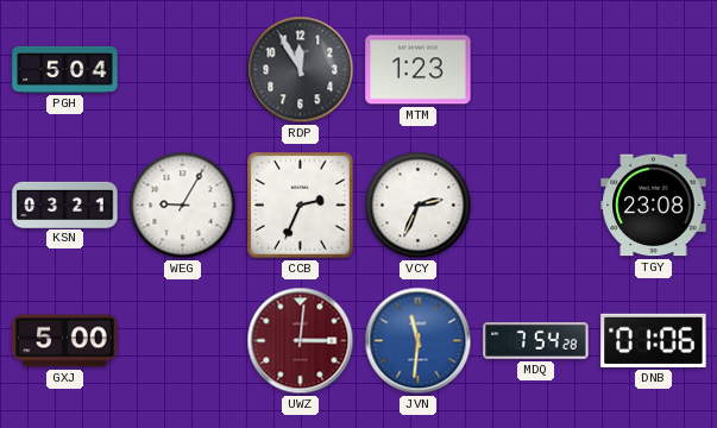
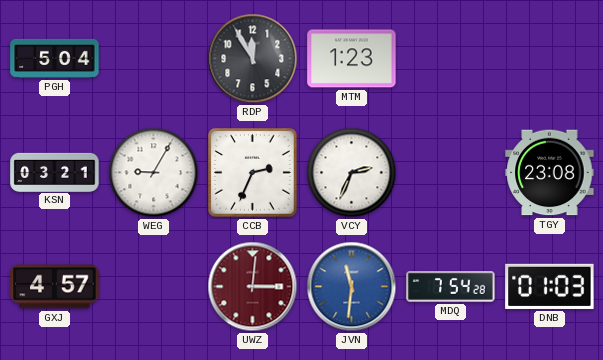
GXJ: 5:00 -> 4:57
DNB: 01:06 -> 01:03
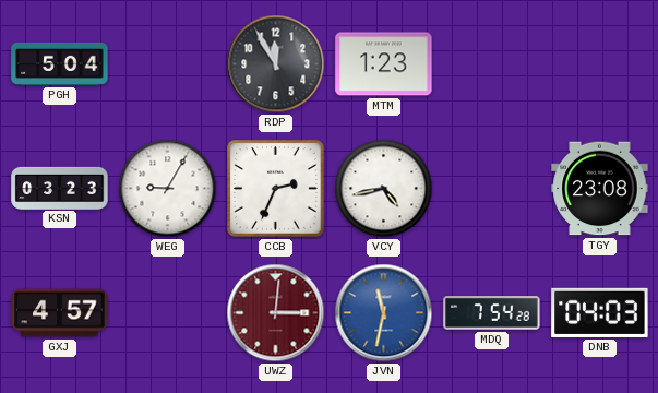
KSN: 03:21 -> 03:23
VCY: 2:34 -> 4:43
JVN: 11:31 -> 11:32
DNB: 01:03 -> 04:03
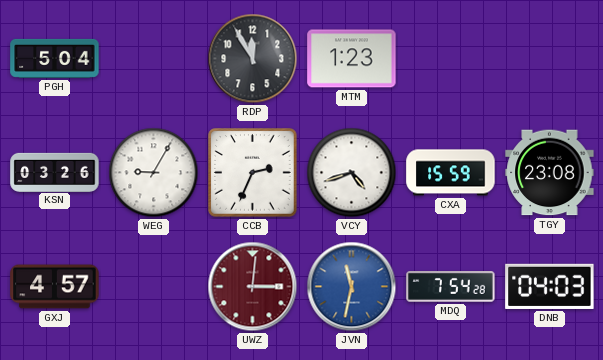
KSN: 03:23 -> 03:26
VCY: 4:43 -> 4:42
CXA: none -> 15:59
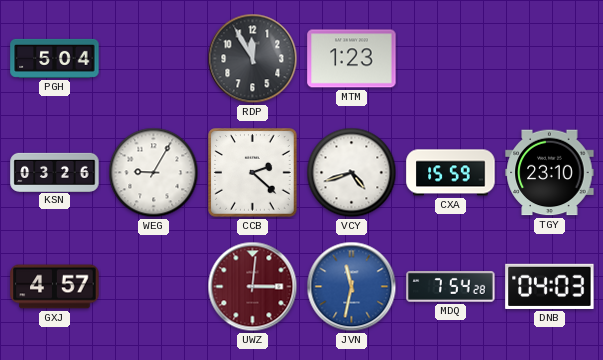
CCB: 2:34 -> 2:22
TGY: 23:08 -> 23:10
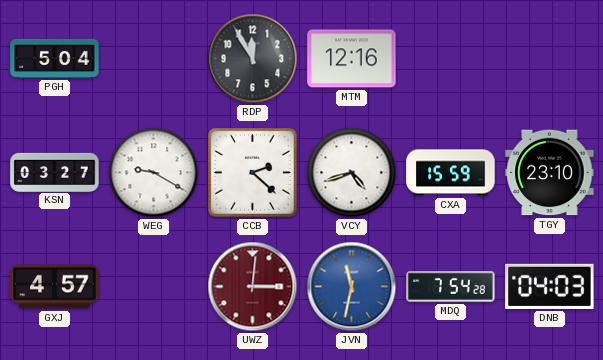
MTM: 1:23 -> 12:16
KSN: 03:26 -> 03:27
WEG: 9:05 -> 9:20
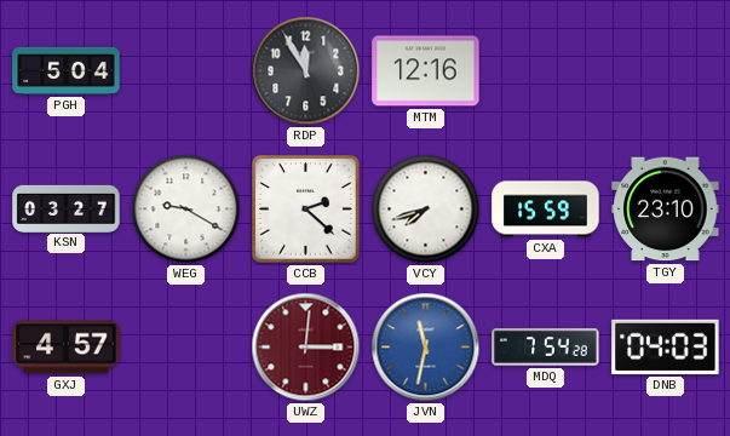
VCY: 4:42 -> 7:42
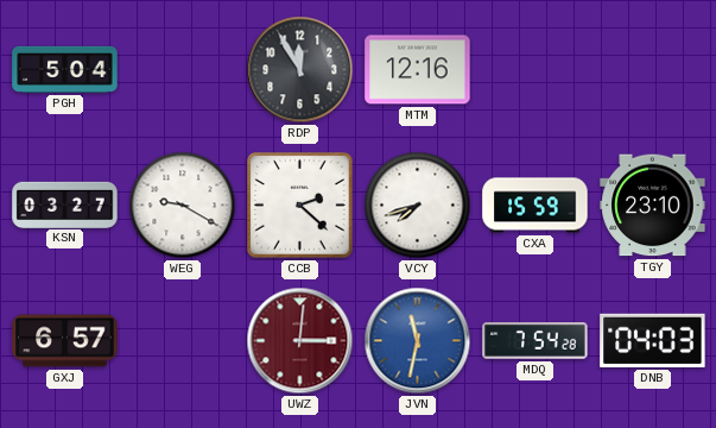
GXJ: 4:57 -> 6:57
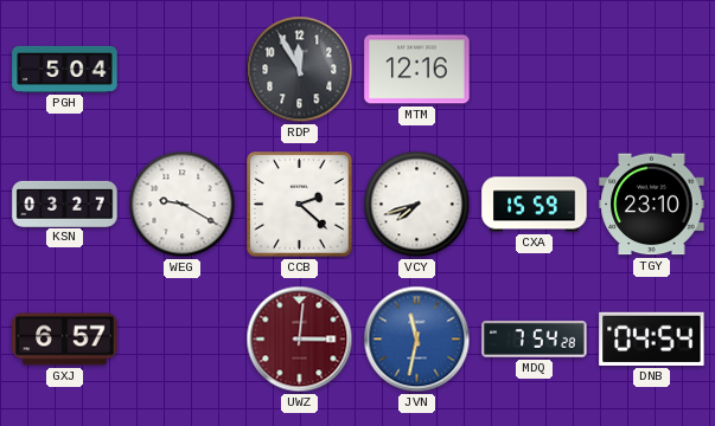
DNB: 04:03 -> 04:54
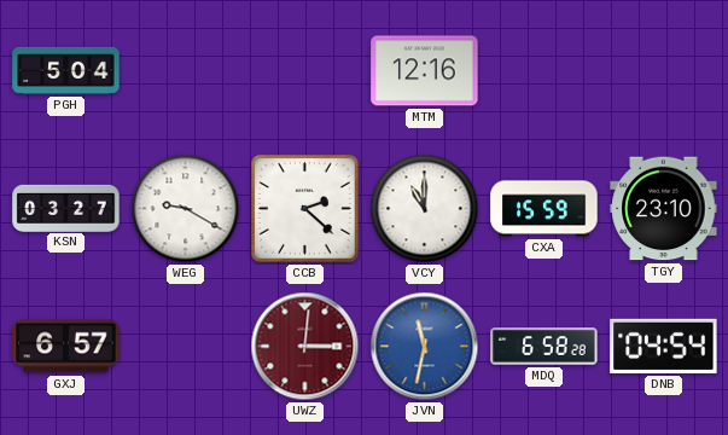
RDP: 11:55 -> none
VCY: 7:42 -> 11:00
MDQ: 7:54 -> 6:58
